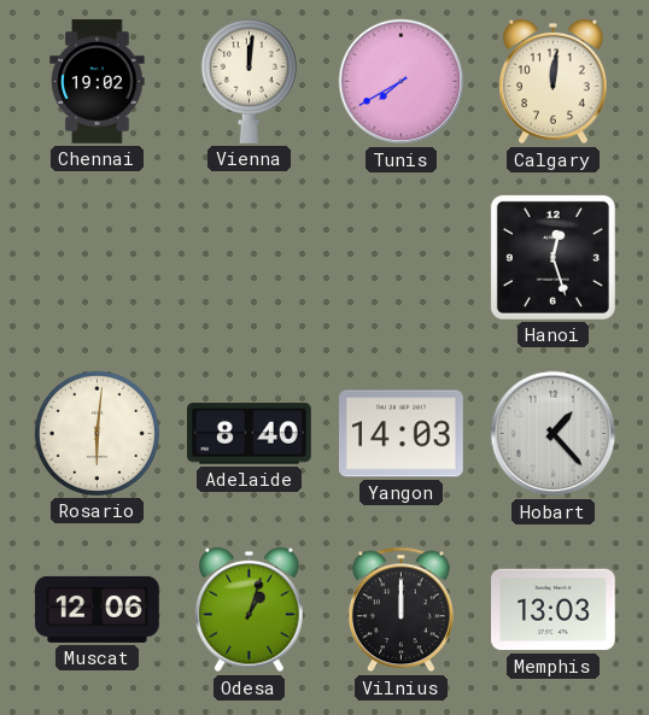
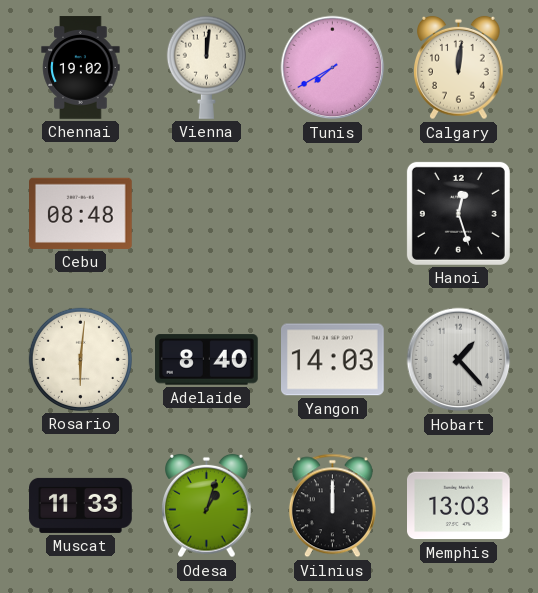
Cebu: none -> 08:48
Muscat: 12:06 -> 11:33
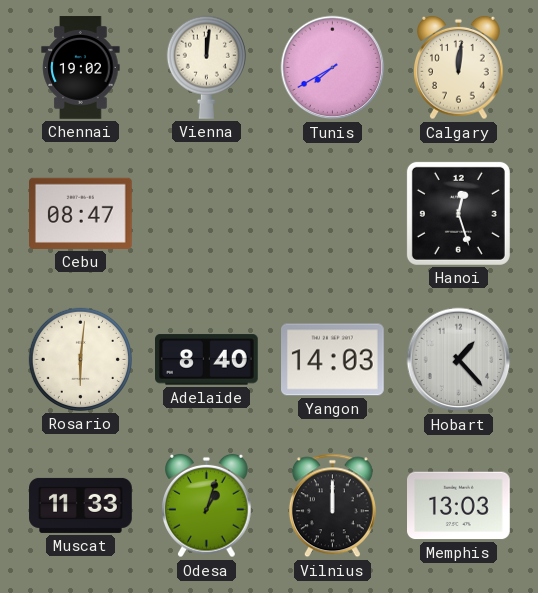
Cebu: 08:48 -> 08:47
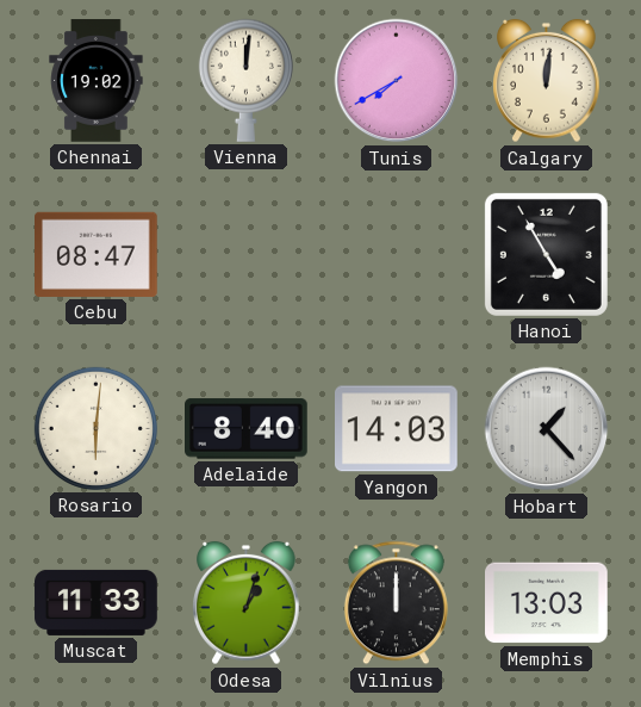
Hanoi: 12:27 -> 4:55
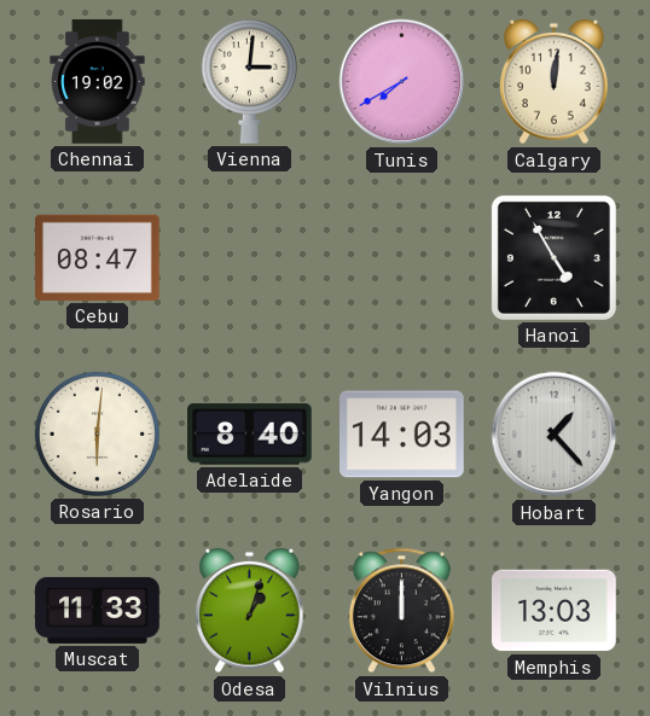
Vienna: 12:01 -> 3:01
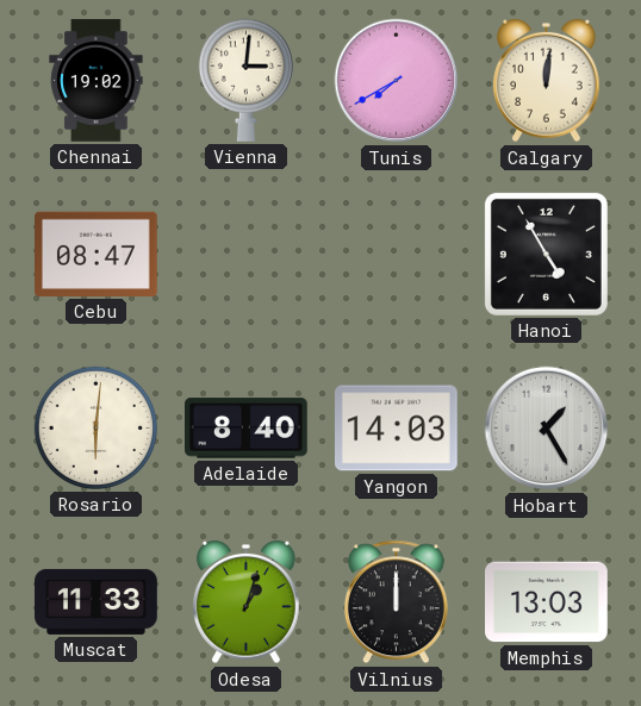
Hobart: 1:23 -> 1:25
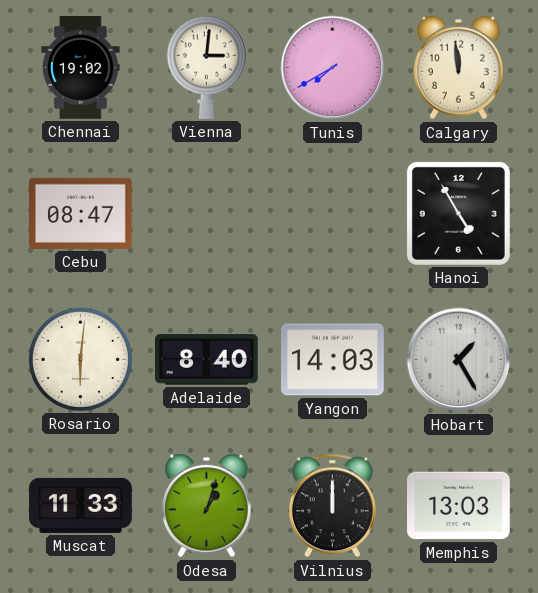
Calgary: 12:01 -> 11:59
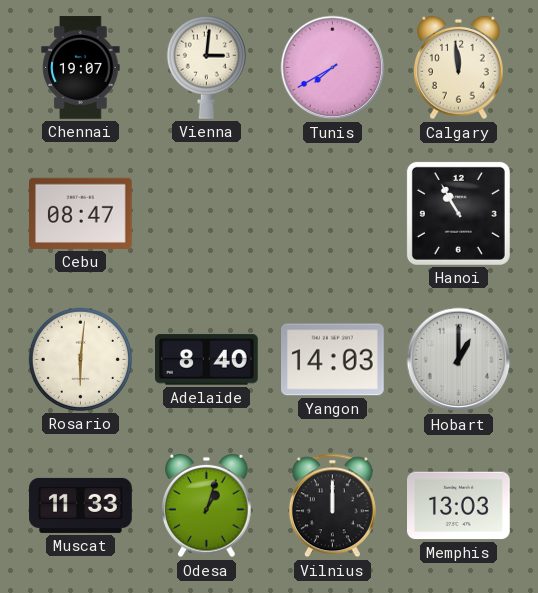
Chennai: 19:02 -> 19:07
Hanoi: 4:55 -> 10:55
Hobart: 1:25 -> 1:00
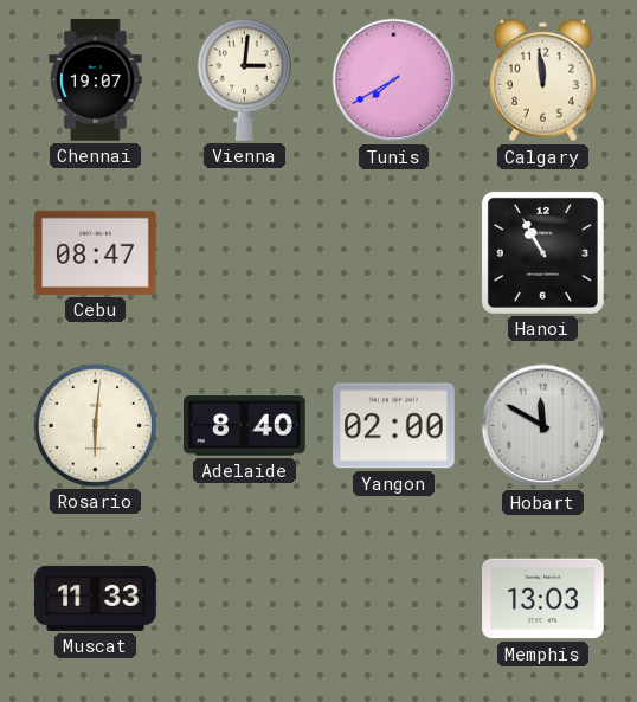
Yangon: 14:03 -> 02:00
Hobart: 1:00 -> 11:50
Odesa: 1:03 -> none
Vilnius: 12:00 -> none
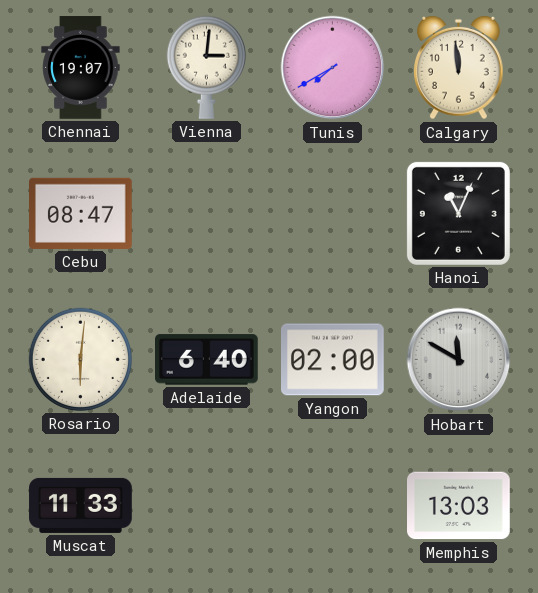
Hanoi: 10:55 -> 11:04
Adelaide: 8:40 -> 6:40
